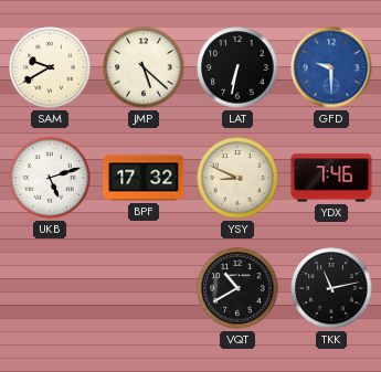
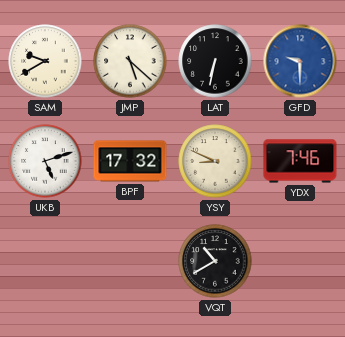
TKK: 11:13 -> none
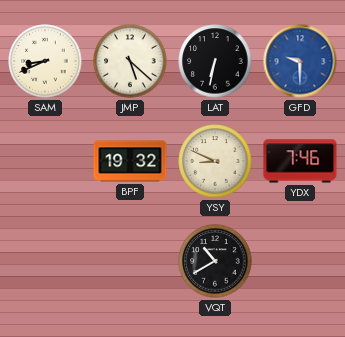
SAM: 9:40 -> 8:41
UKB: 5:12 -> none
BPF: 17:32 -> 19:32
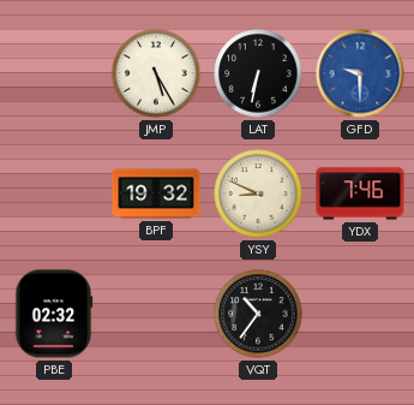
SAM: 8:41 -> none
JMP: 5:22 -> 5:25
PBE: none -> 02:32
VQT: 10:40 -> 10:36
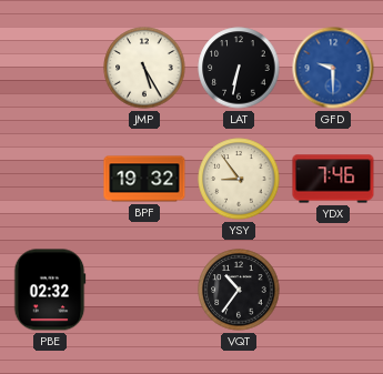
YSY: 8:49 -> 8:54
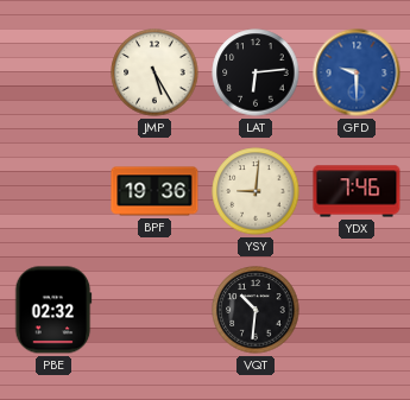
LAT: 6:32 -> 6:14
BPF: 19:32 -> 19:36
YSY: 8:54 -> 9:01
VQT: 10:36 -> 10:31
